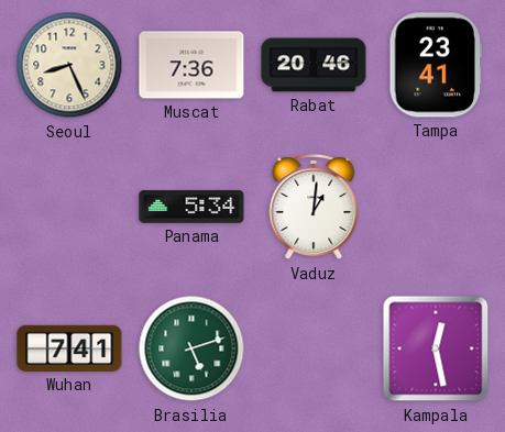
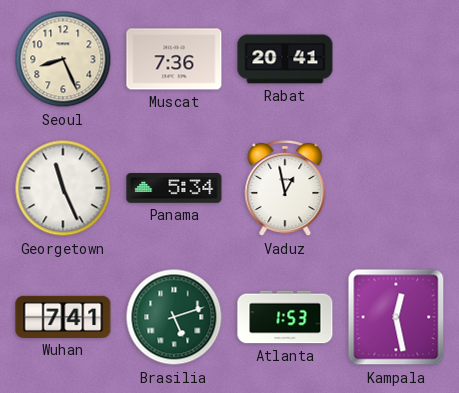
Rabat: 20:46 -> 20:41
Tampa: 23:41 -> none
Georgetown: none -> 11:26
Vaduz: 1:01 -> 12:58
Atlanta: none -> 1:53
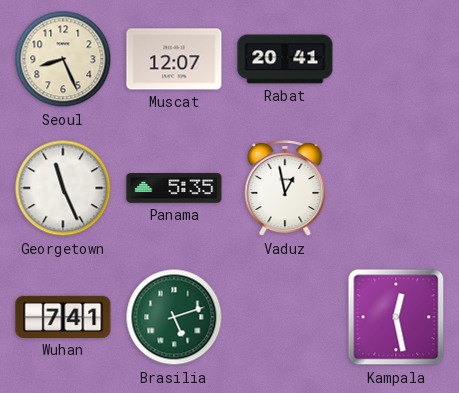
Muscat: 7:36 -> 12:07
Panama: 5:34 -> 5:35
Atlanta: 1:53 -> none
